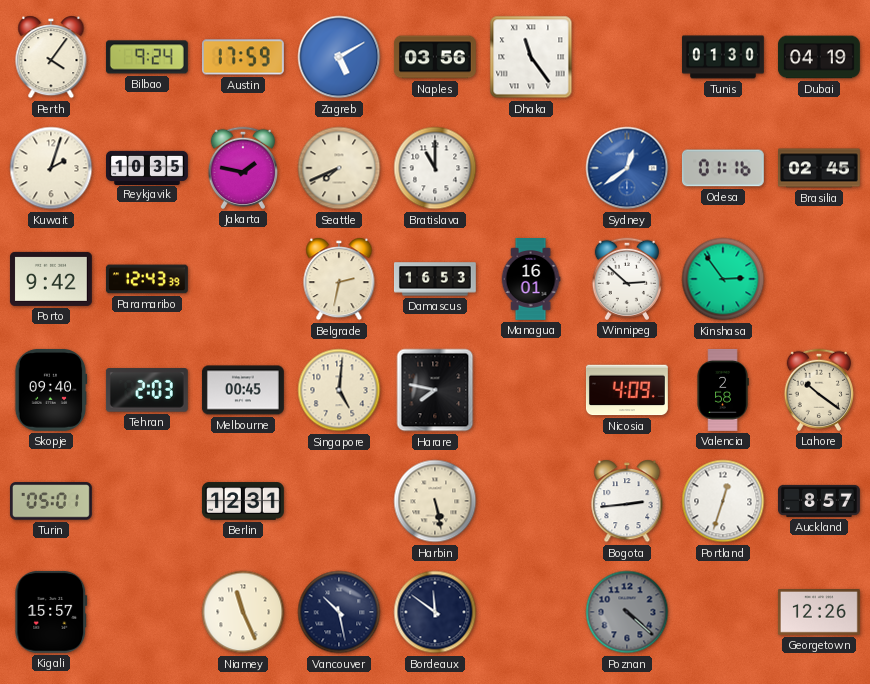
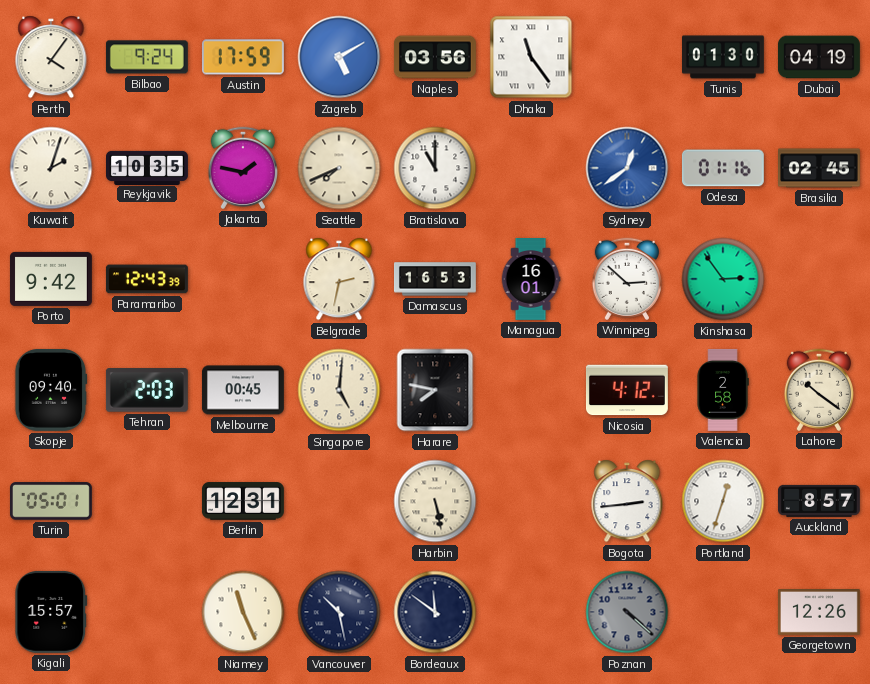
Nicosia: 4:09 -> 4:12
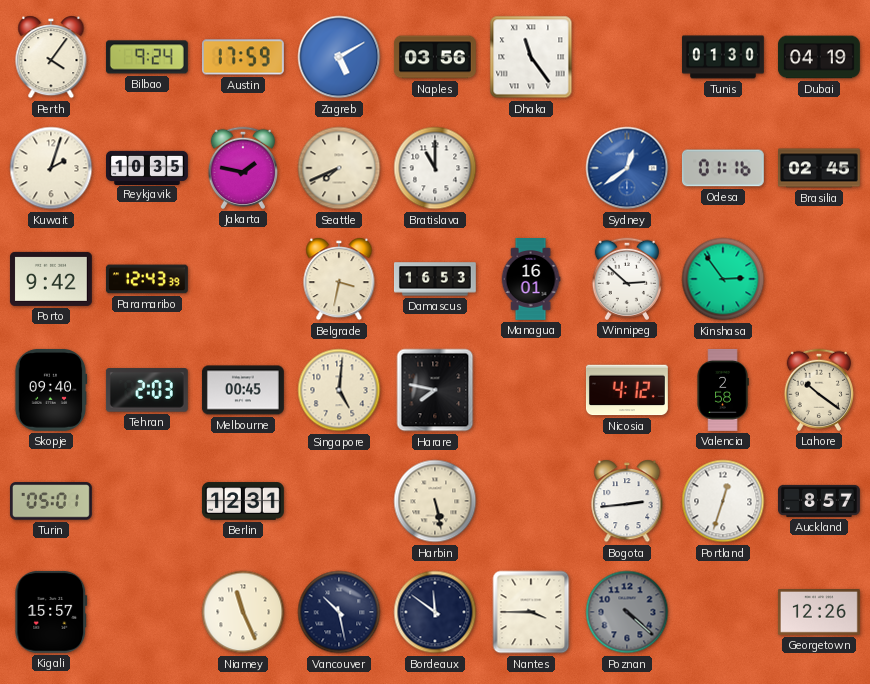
Belgrade: 2:32 -> 3:32
Nantes: none -> 3:45
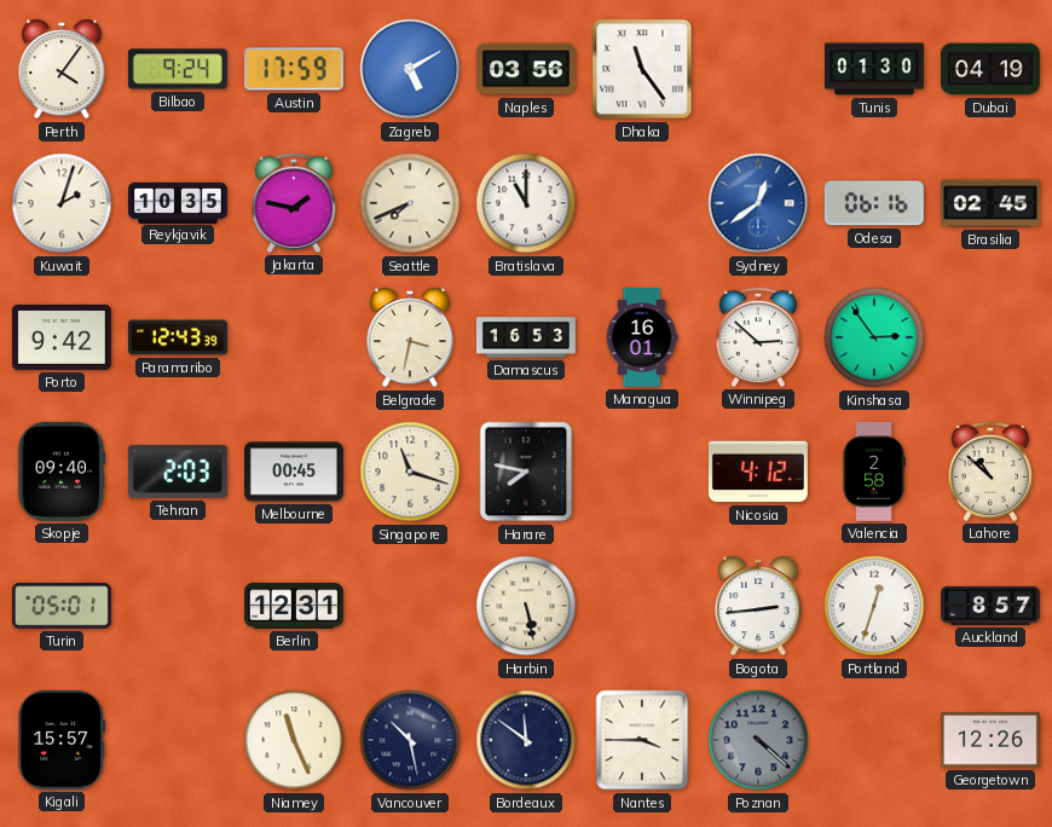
Odesa: 01:16 -> 06:16
Singapore: 5:01 -> 11:18
Lahore: 10:21 -> 10:52
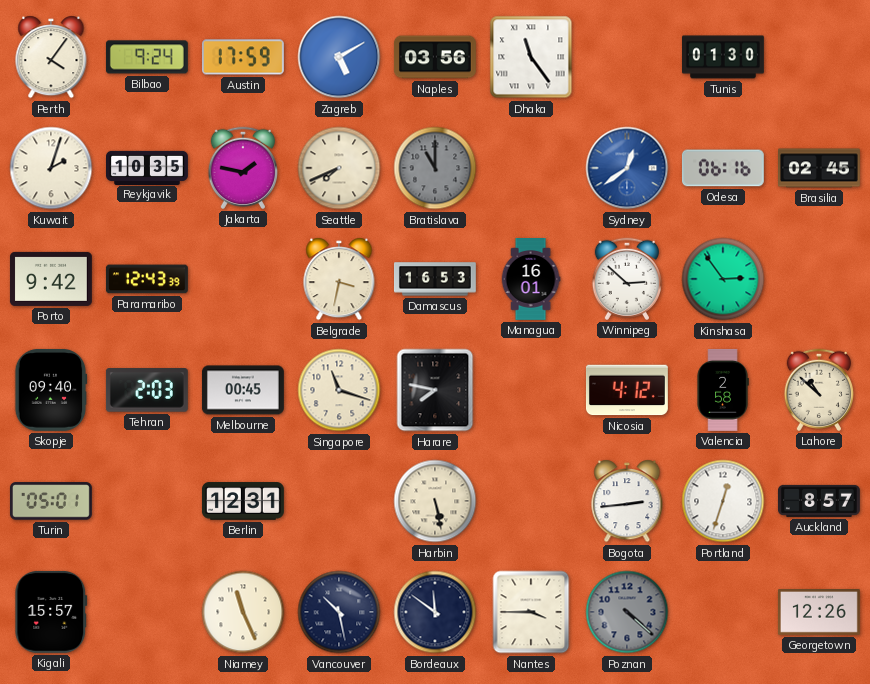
Dubai: 04:19 -> none
Bratislava dial: white -> grey
